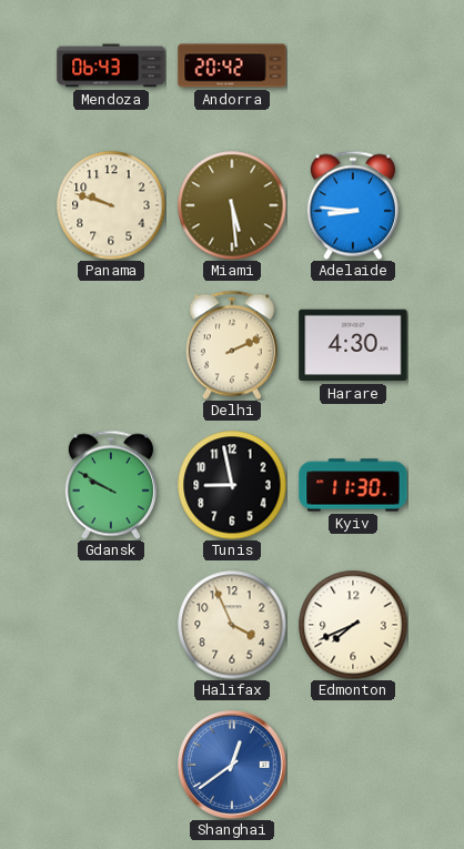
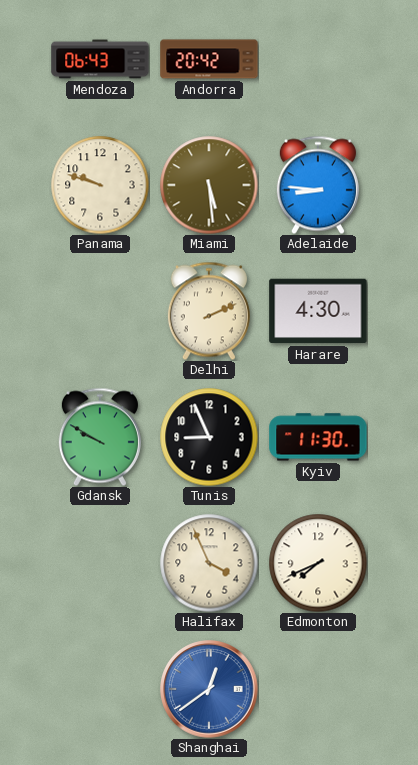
Tunis: 8:58 -> 8:56
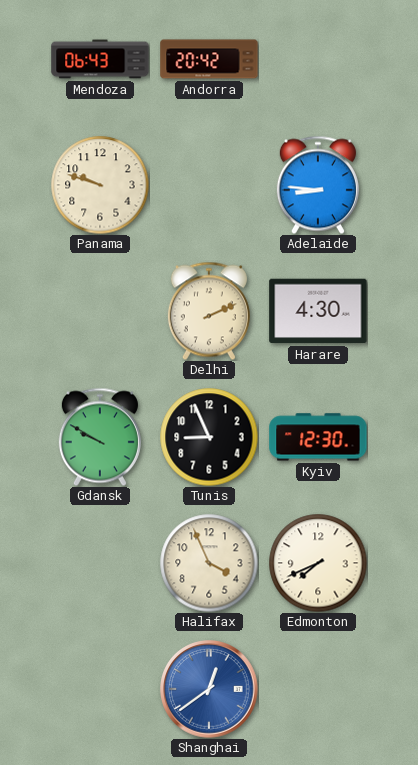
Miami: 5:29 -> none
Kyiv: 11:30 -> 12:30
